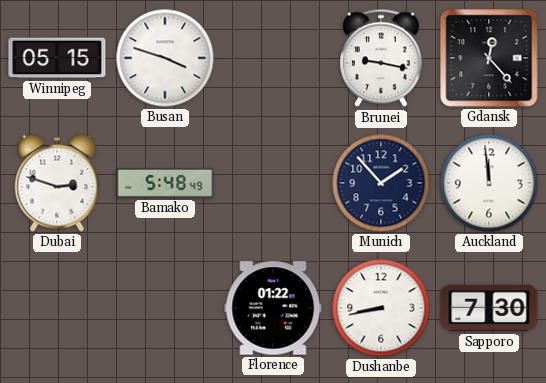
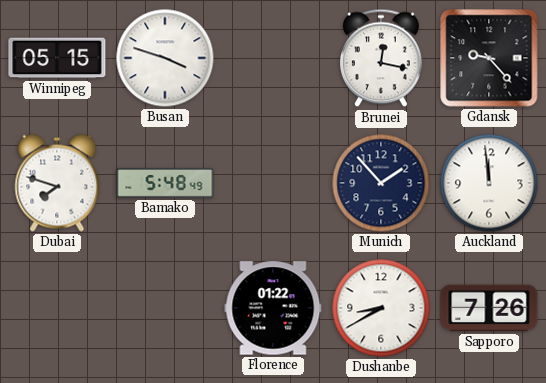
Brunei: 9:17 -> 12:17
Gdansk: 12:23 -> 9:23
Dubai: 2:48 -> 7:48
Dushanbe: 8:43 -> 8:40
Sapporo: 7:30 -> 7:26
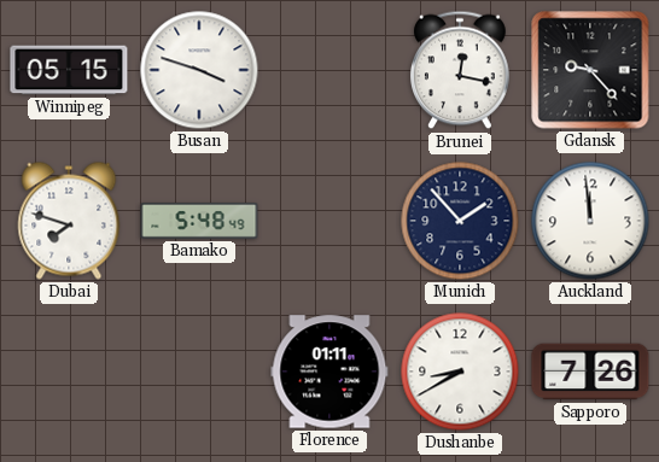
Florence: 01:22 -> 01:11
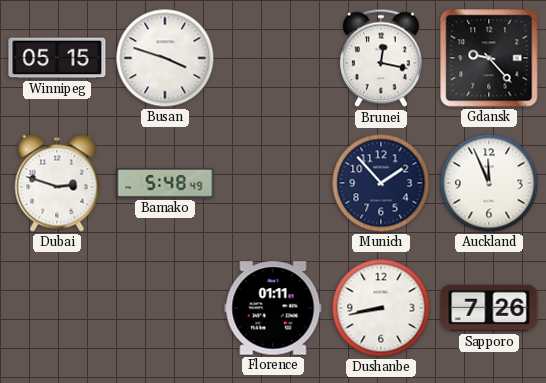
Dubai: 7:48 -> 2:48
Auckland: 11:59 -> 11:56
Dushanbe: 8:40 -> 8:43
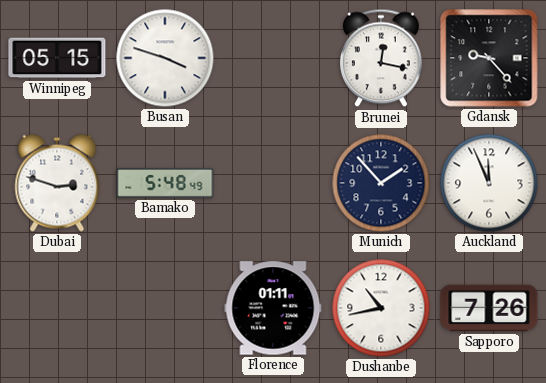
Dushanbe: 8:43 -> 10:43
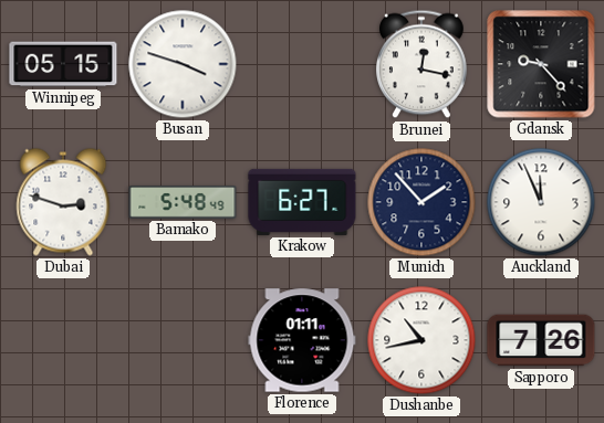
Krakow: none -> 6:27
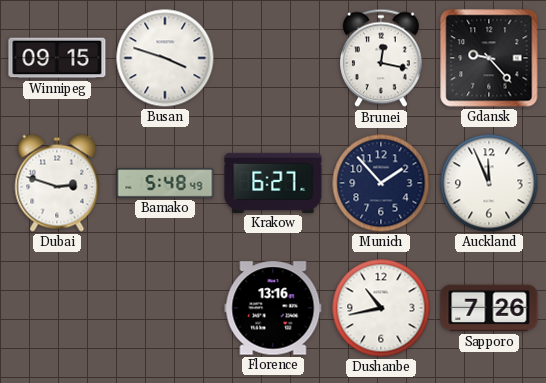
Winnipeg: 05:15 -> 09:15
Florence: 01:11 -> 13:16
